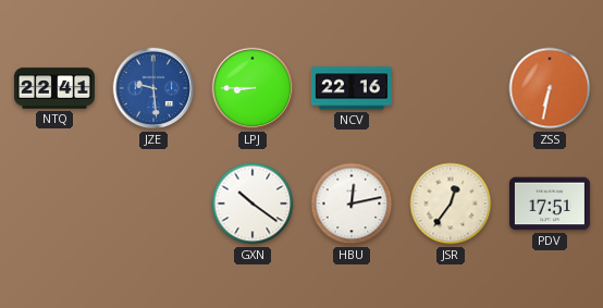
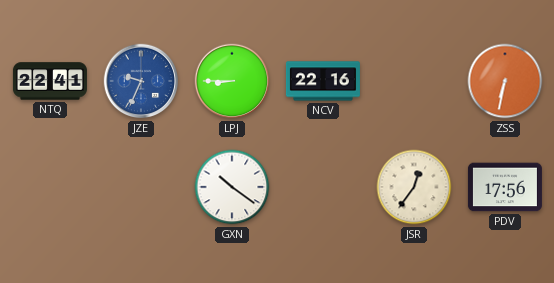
JZE: 9:29 -> 9:34
HBU: 12:13 -> none
PDV: 17:51 -> 17:56
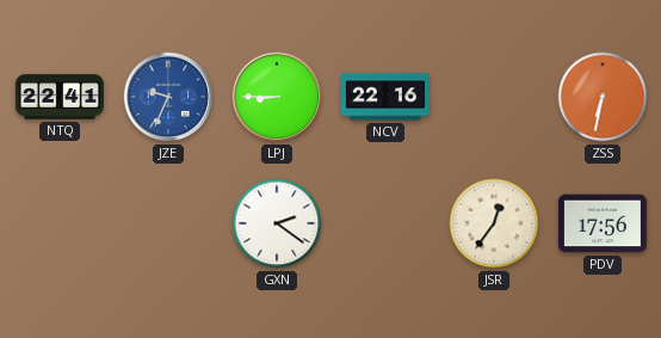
GXN: 10:21 -> 2:21
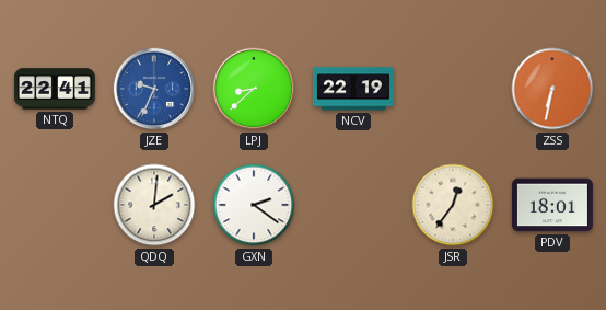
LPJ: 8:45 -> 8:38
NCV: 22:16 -> 22:19
QDQ: none -> 2:01
PDV: 17:56 -> 18:01
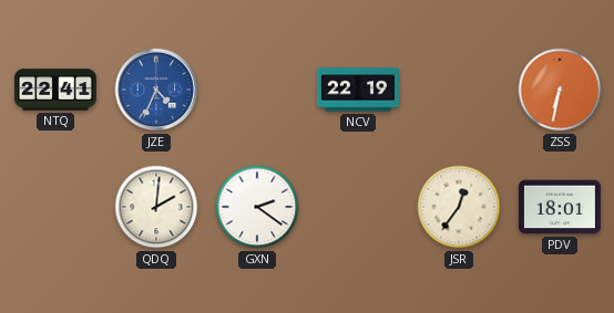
JZE: 9:34 -> 4:34
LPJ: 8:38 -> none
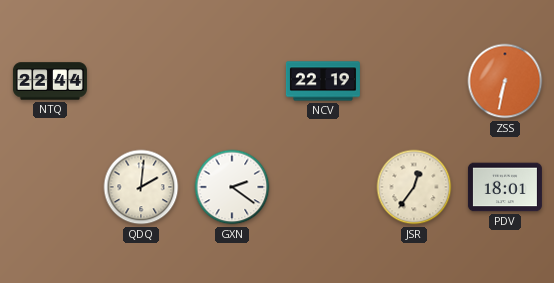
NTQ: 22:41 -> 22:44
JZE: 4:34 -> none
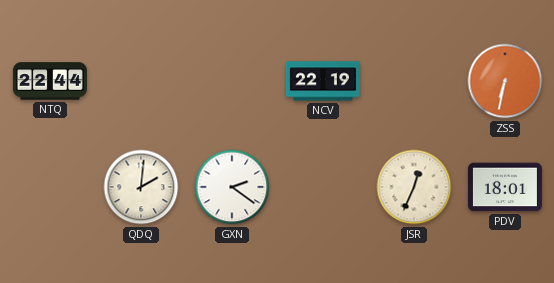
JSR: 12:36 -> 12:34
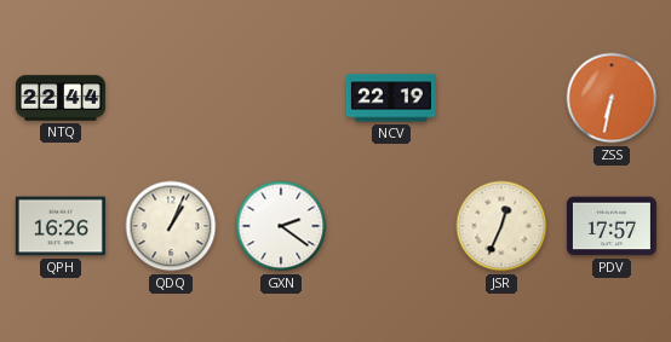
QPH: none -> 16:26
QDQ: 2:01 -> 1:04
PDV: 18:01 -> 17:57
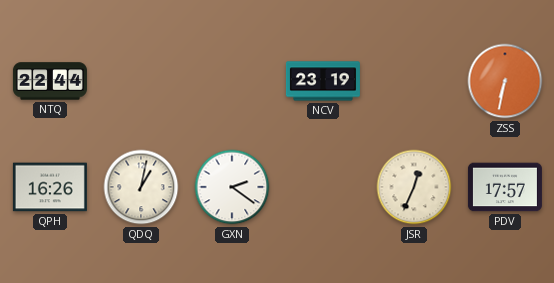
NCV: 22:19 -> 23:19
QDQ: 1:04 -> 1:02
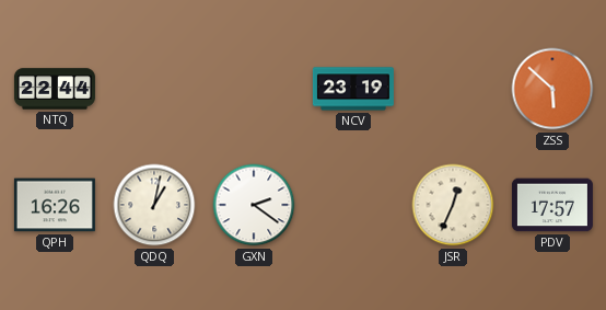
ZSS: 6:32 -> 5:52
